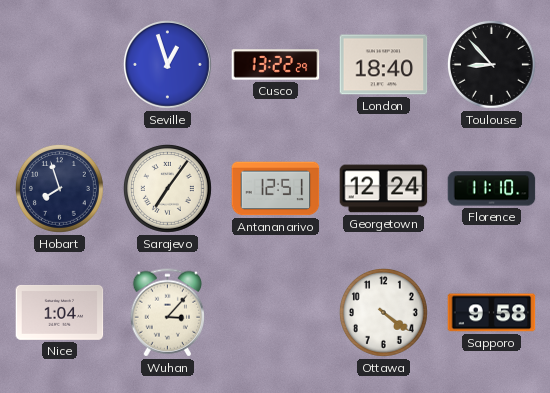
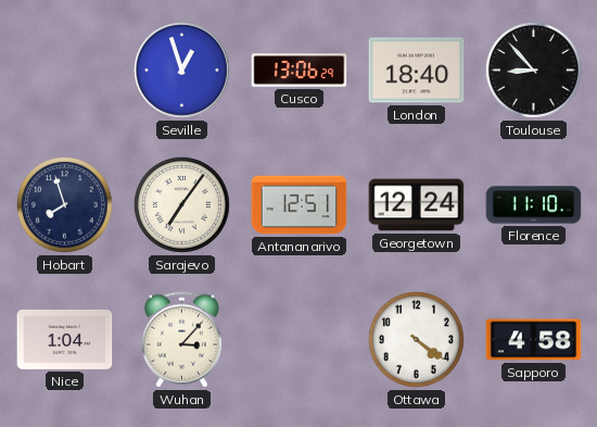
Cusco: 13:22 -> 13:06
Sapporo: 9:58 -> 4:58
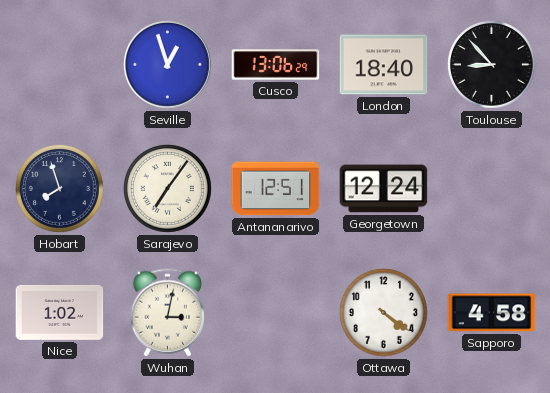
Florence: 11:10 -> none
Nice: 1:04 -> 1:02
Wuhan: 3:07 -> 3:02
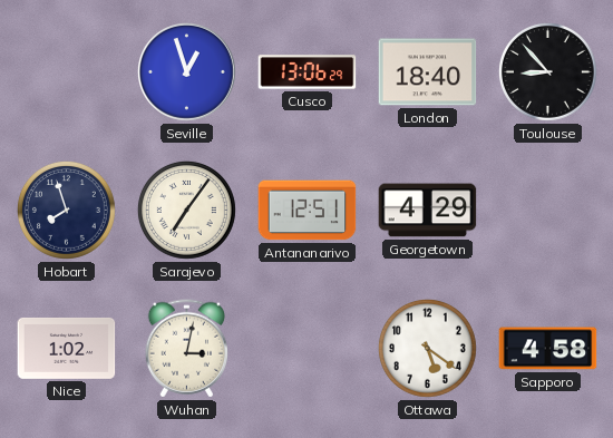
Georgetown: 12:24 -> 4:29
Ottawa: 4:21 -> 5:21
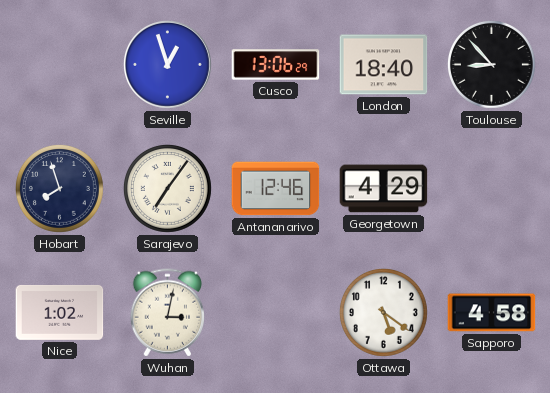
Antananarivo: 12:51 -> 12:46
